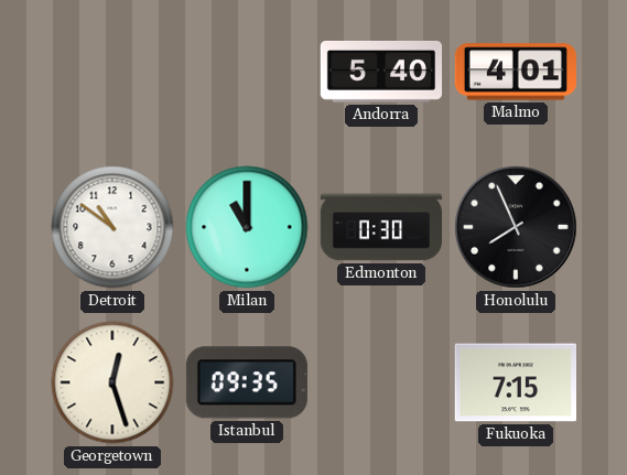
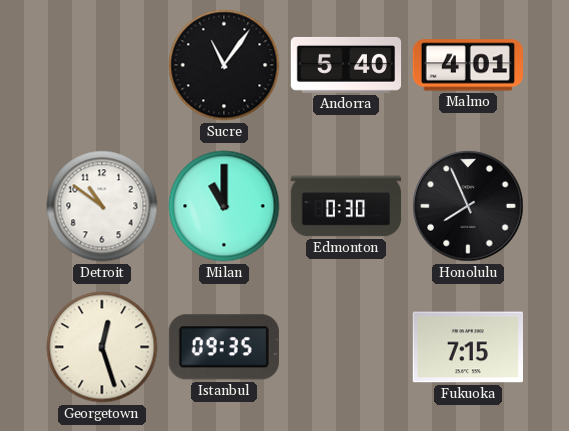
Sucre: none -> 11:06
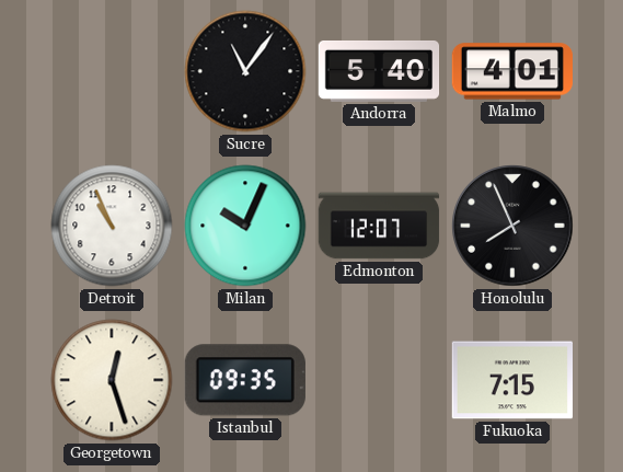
Detroit: 10:51 -> 10:56
Milan: 11:00 -> 10:04
Edmonton: 0:30 -> 12:07
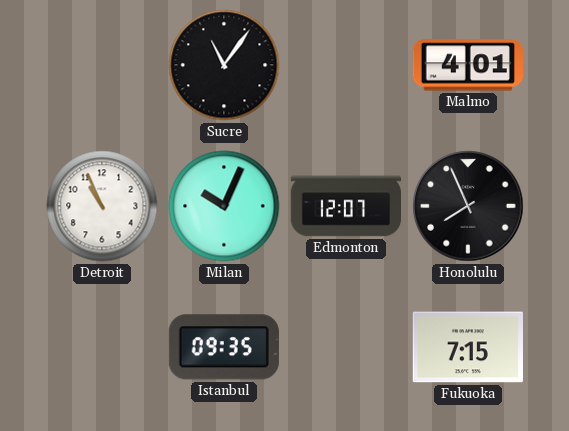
Andorra: 5:40 -> none
Georgetown: 12:27 -> none
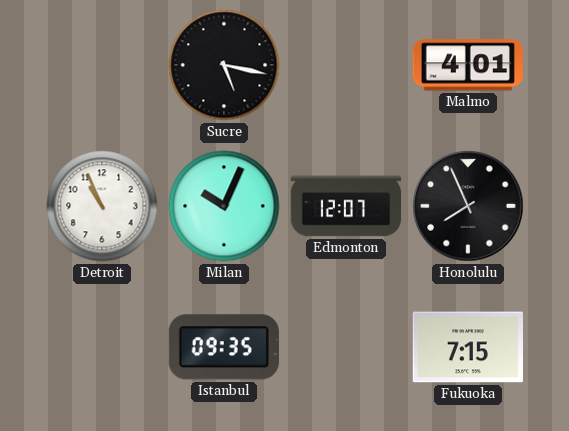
Sucre: 11:06 -> 5:17
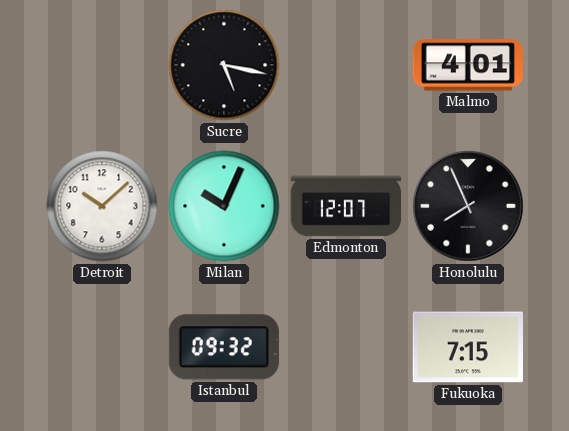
Detroit: 10:56 -> 10:08
Istanbul: 09:35 -> 09:32
